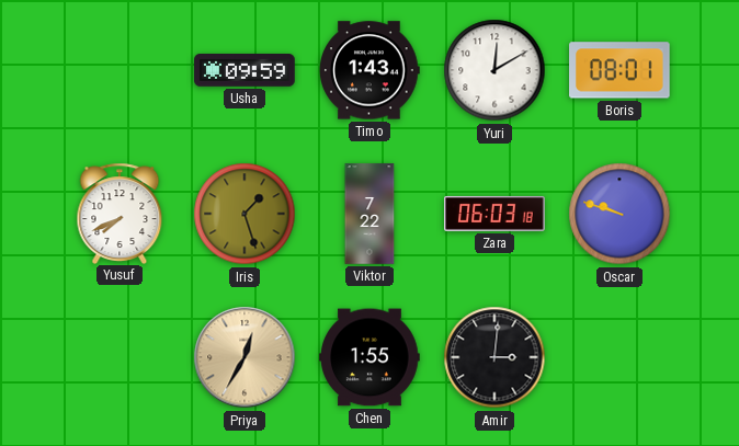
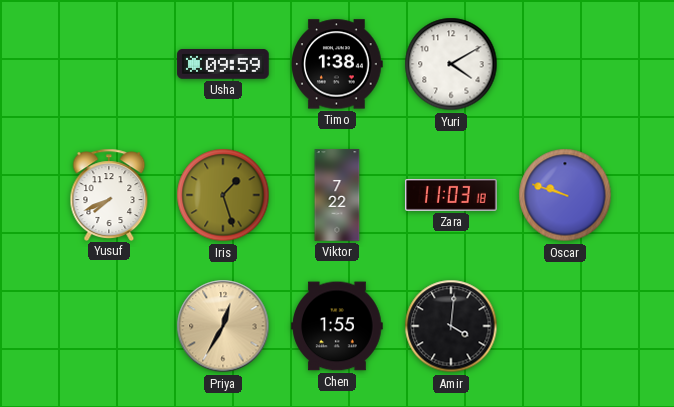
Timo: 1:43 -> 1:38
Yuri: 12:10 -> 4:10
Boris: 08:01 -> none
Zara: 06:03 -> 11:03
Amir: 3:01 -> 4:01
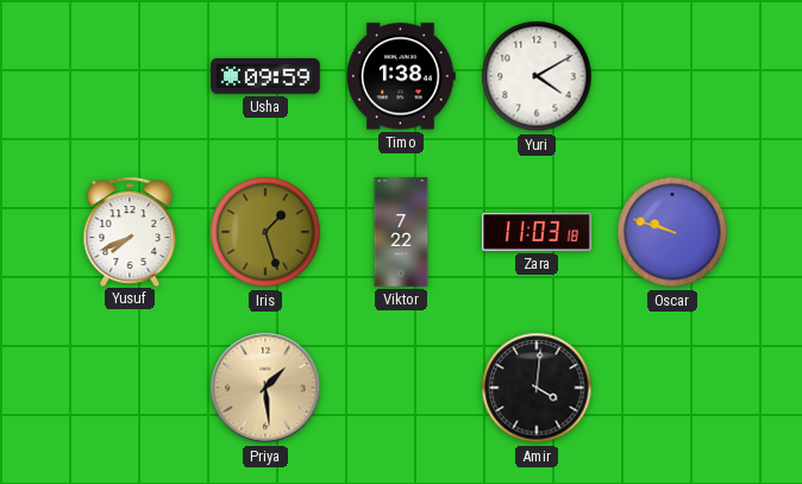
Priya: 12:35 -> 1:29
Chen: 1:55 -> none
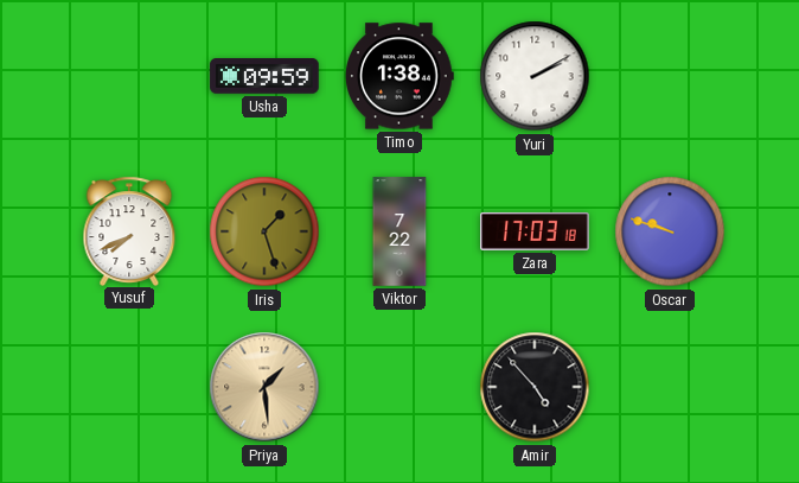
Yuri: 4:10 -> 2:10
Zara: 11:03 -> 17:03
Amir: 4:01 -> 4:53
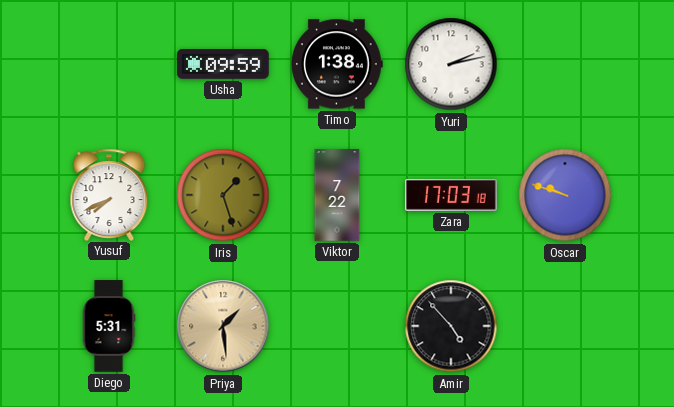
Yuri: 2:10 -> 2:13
Diego: none -> 5:31
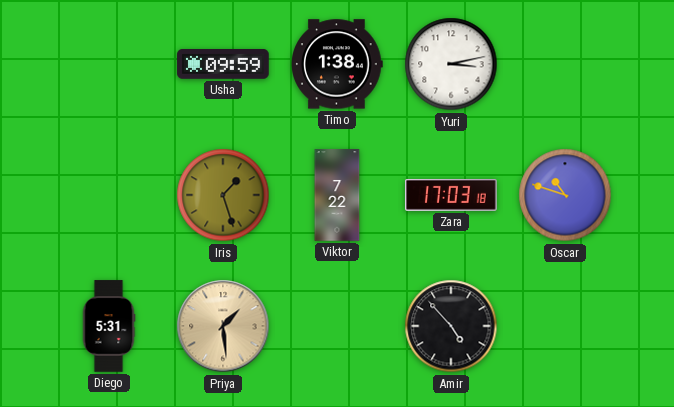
Yuri: 2:13 -> 3:13
Yusuf: 7:41 -> none
Oscar: 9:48 -> 10:48
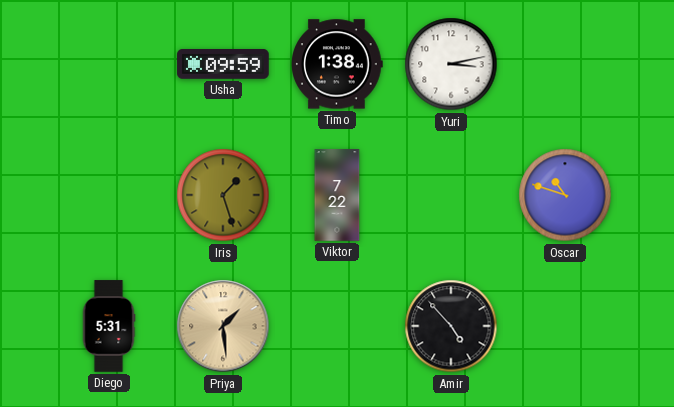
Zara: 17:03 -> none
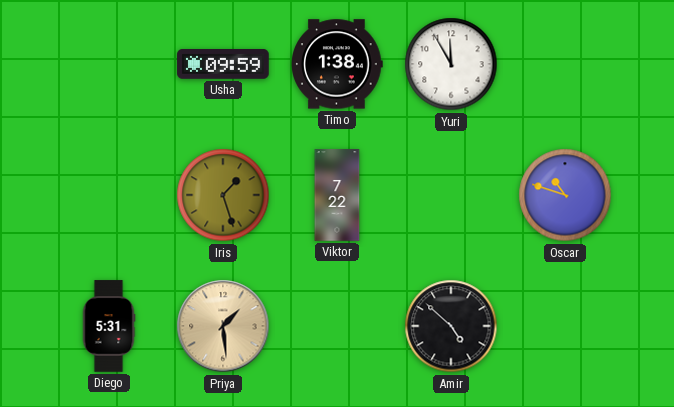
Yuri: 3:13 -> 11:55
Amir: 4:53 -> 4:52
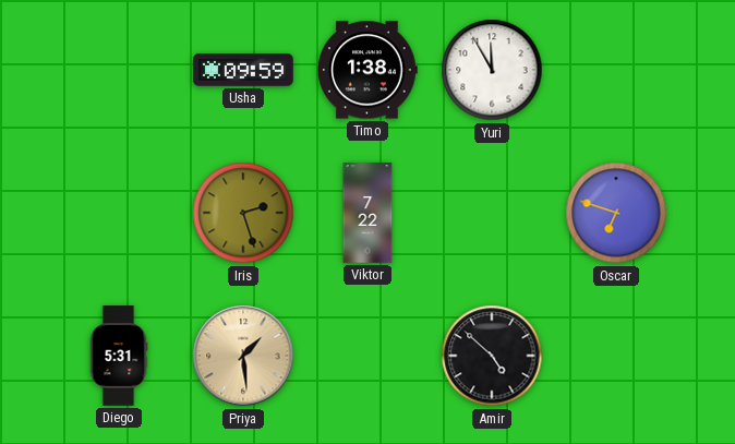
Iris: 1:27 -> 2:27
Oscar: 10:48 -> 6:48
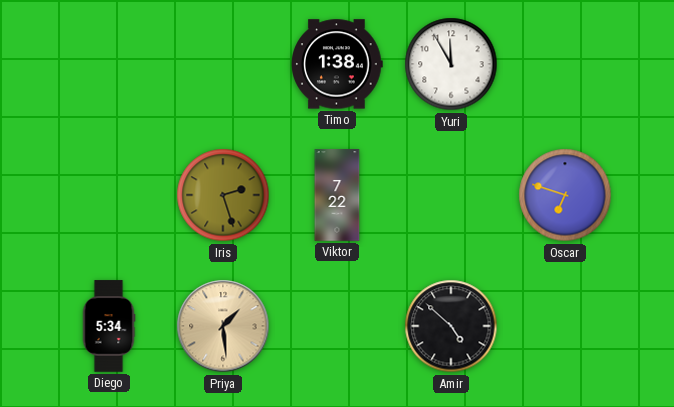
Usha: 09:59 -> none
Diego: 5:31 -> 5:34
